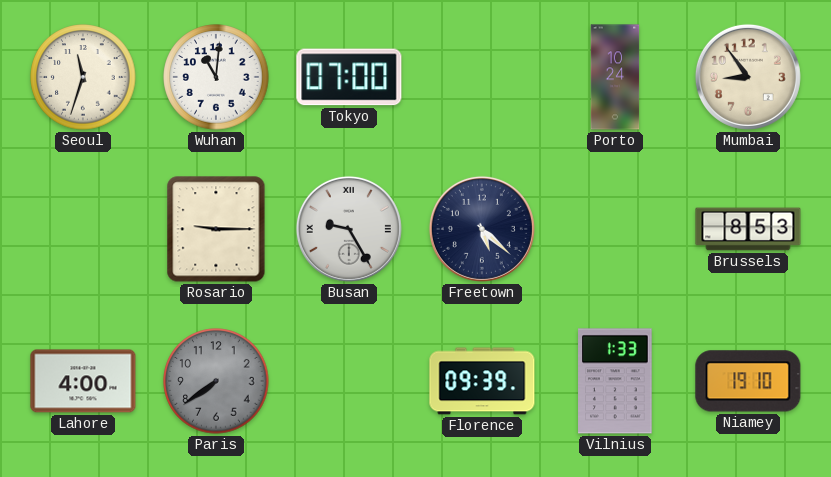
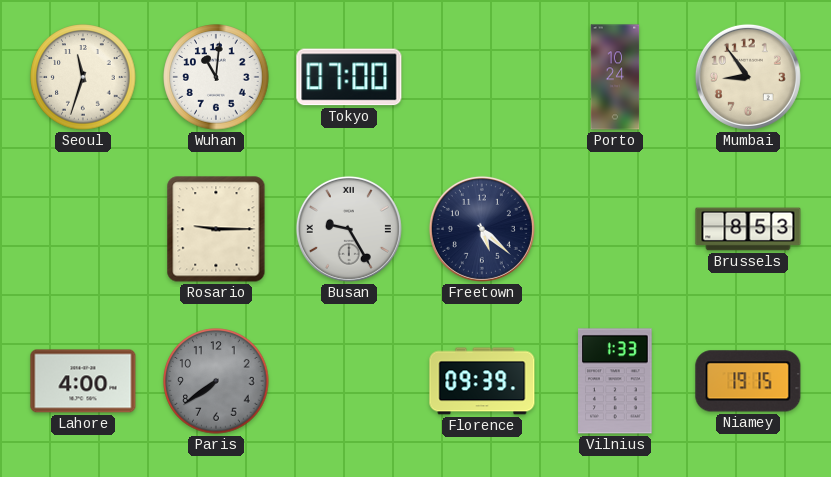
Niamey: 19:10 -> 19:15
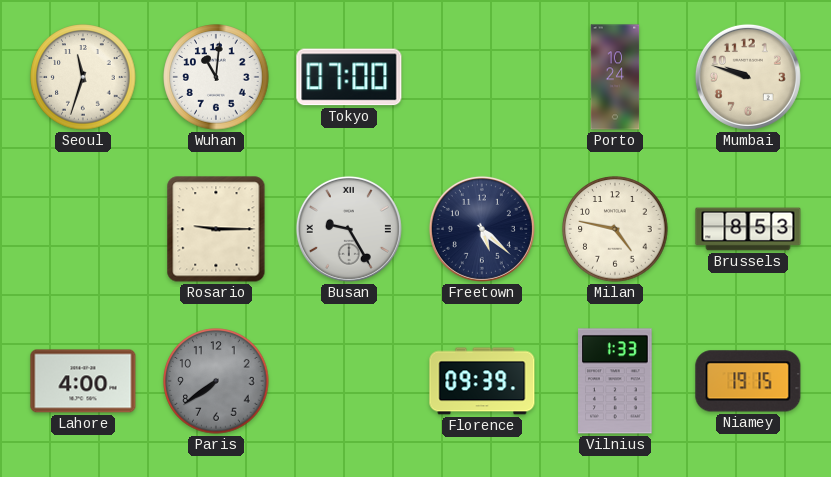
Mumbai: 8:54 -> 9:48
Milan: none -> 4:47
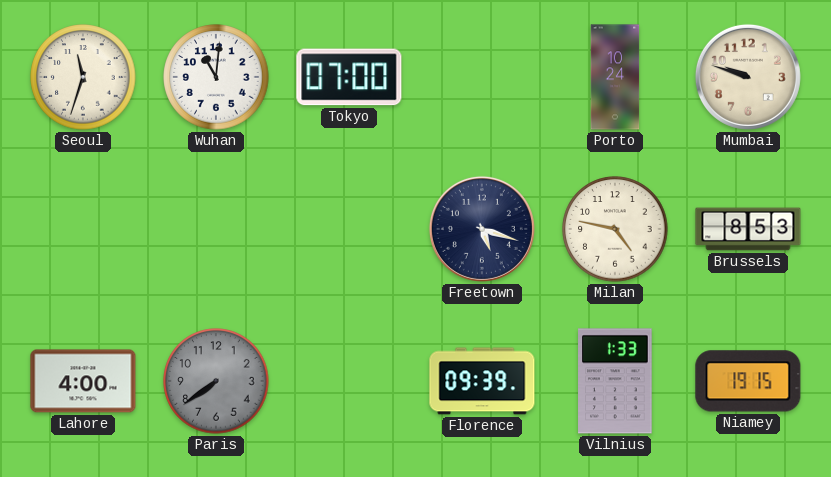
Rosario: 9:15 -> none
Busan: 9:25 -> none
Freetown: 5:22 -> 5:18
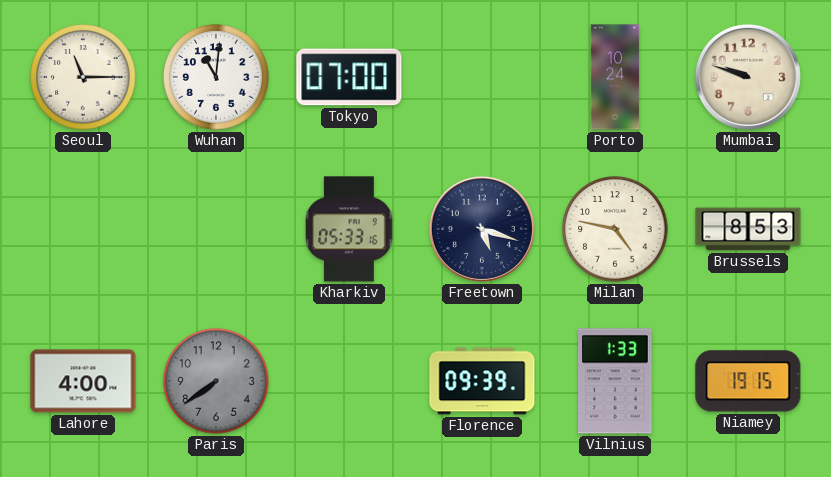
Seoul: 11:33 -> 11:15
Kharkiv: none -> 05:33
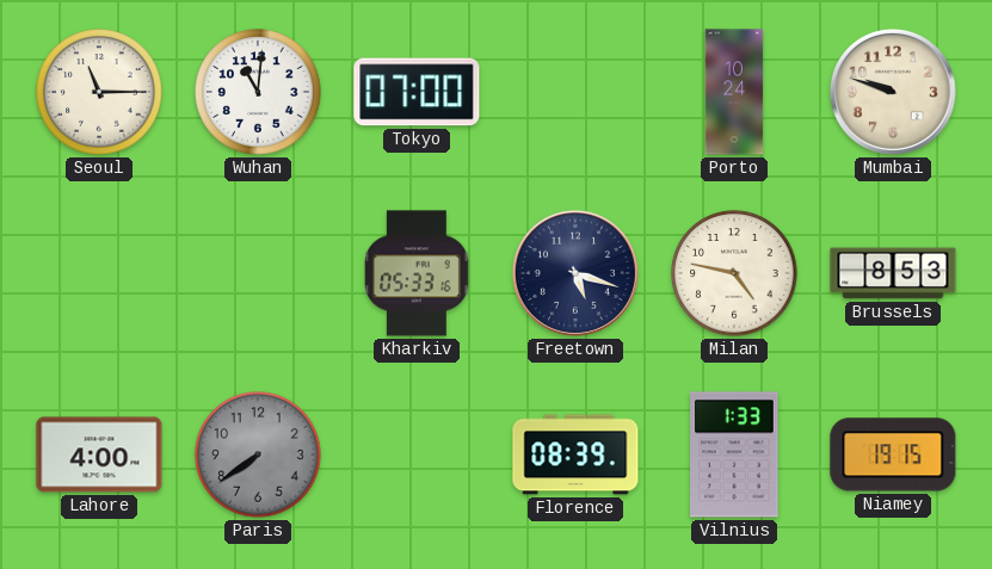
Florence: 09:39 -> 08:39
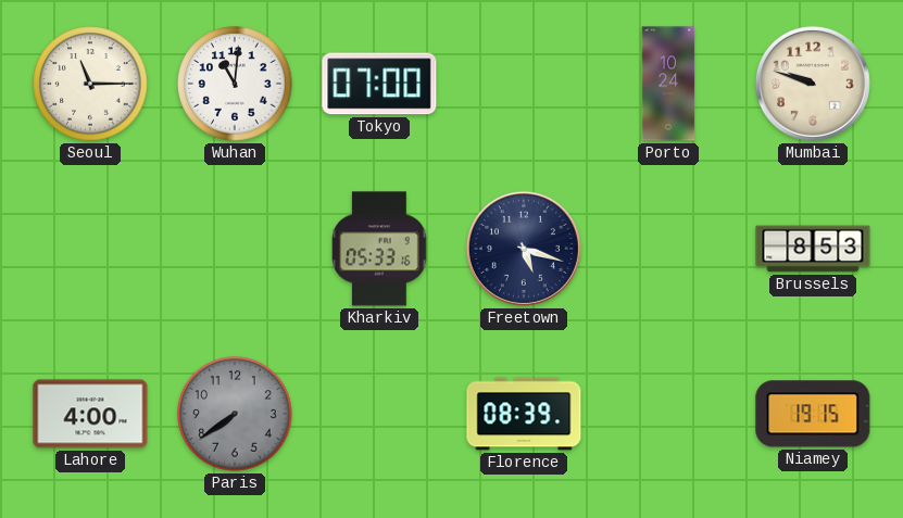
Milan: 4:47 -> none
Vilnius: 1:33 -> none
